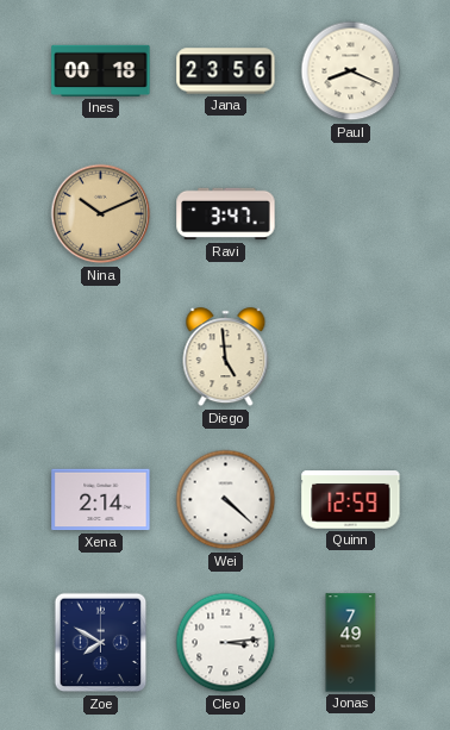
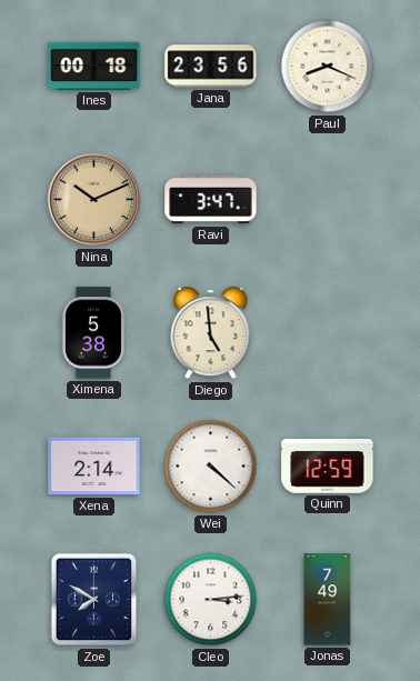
Ximena: none -> 5:38
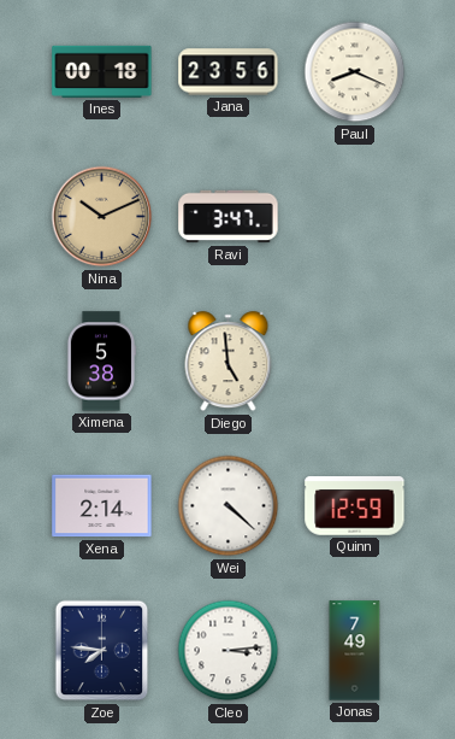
Zoe: 7:50 -> 7:46
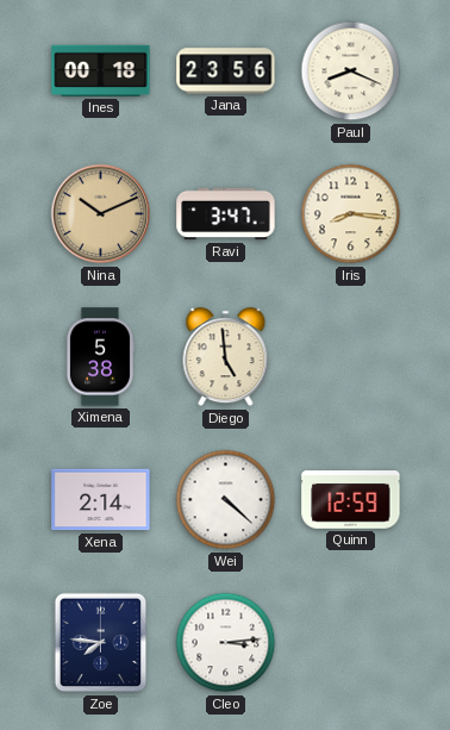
Iris: none -> 8:16
Jonas: 7:49 -> none
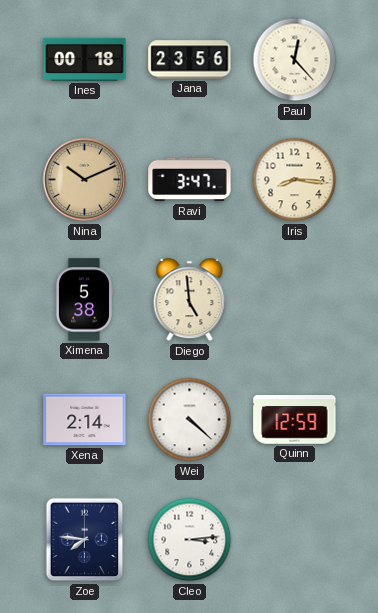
Paul: 8:19 -> 12:23
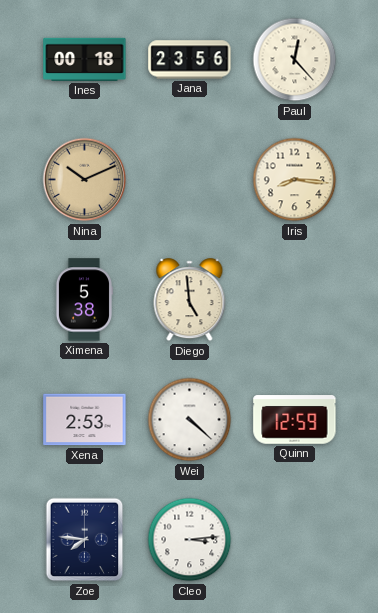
Ravi: 3:47 -> none
Xena: 2:14 -> 2:53
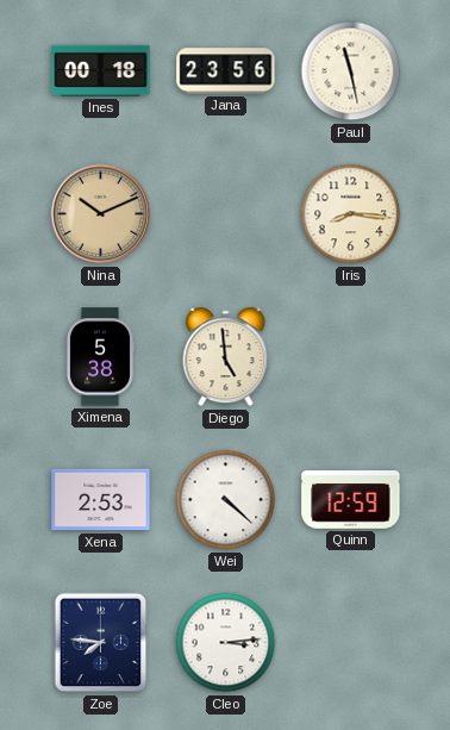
Paul: 12:23 -> 11:28
